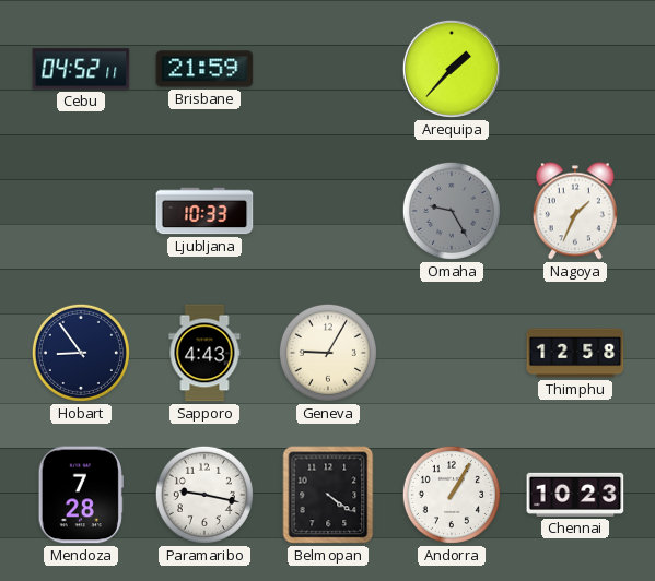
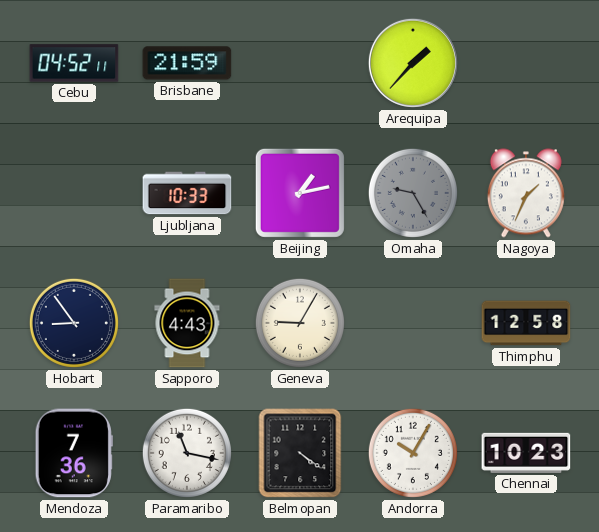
Beijing: none -> 1:13
Mendoza: 7:28 -> 7:36
Paramaribo: 9:17 -> 11:17
Andorra: 1:05 -> 10:05
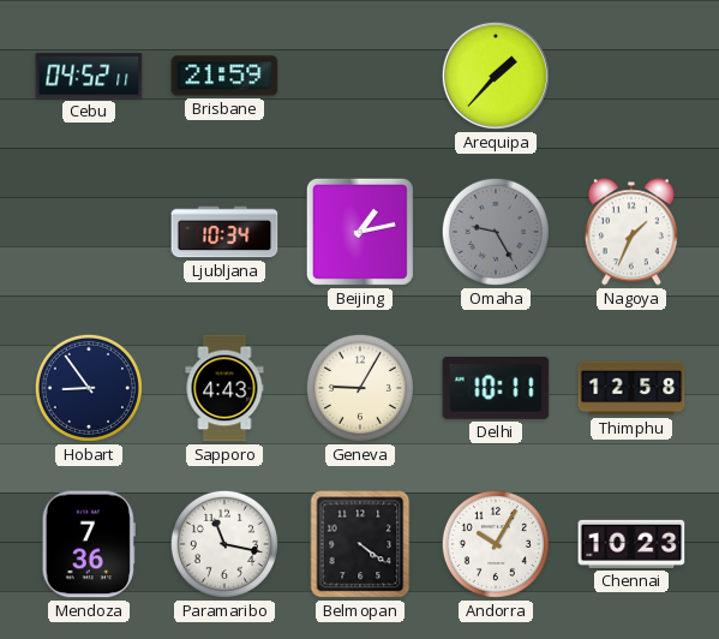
Ljubljana: 10:33 -> 10:34
Delhi: none -> 10:11
